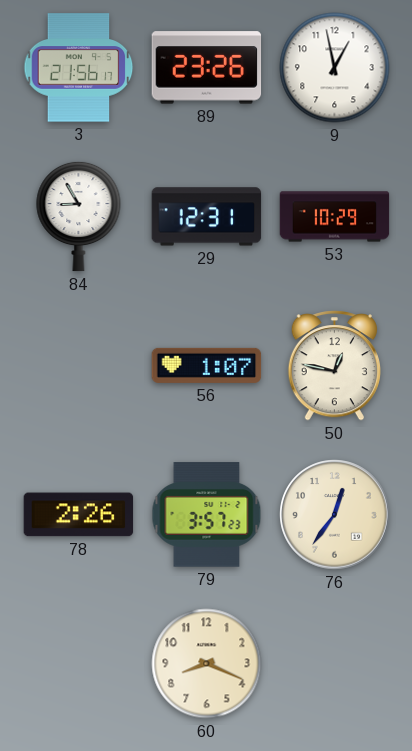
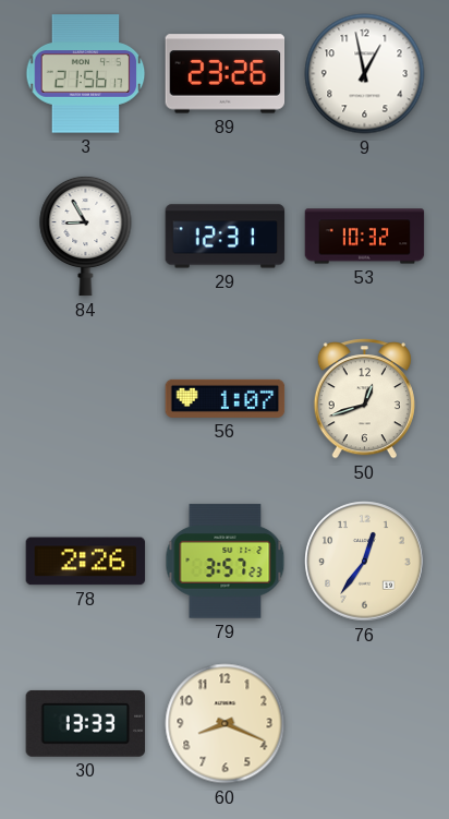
53: 10:29 -> 10:32
50: 12:47 -> 12:42
30: none -> 13:33
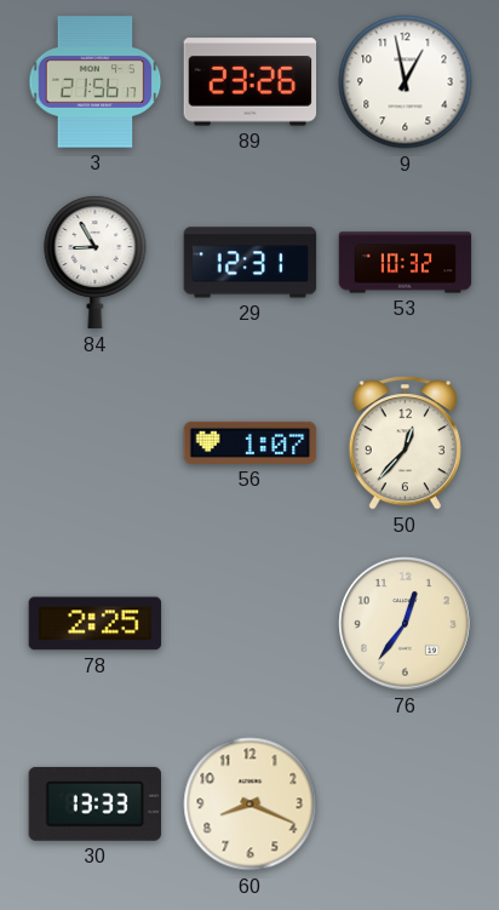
50: 12:42 -> 12:37
78: 2:26 -> 2:25
79: 3:57 -> none
